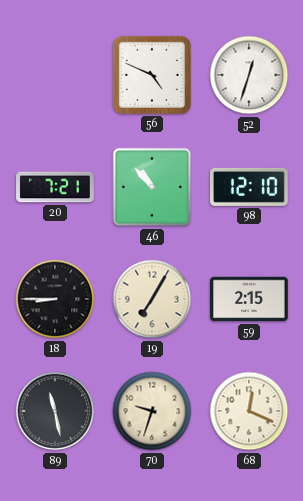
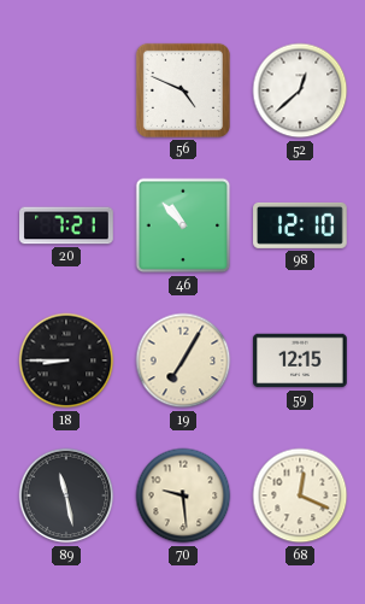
52: 12:33 -> 12:38
59: 2:15 -> 12:15
70: 9:33 -> 9:29
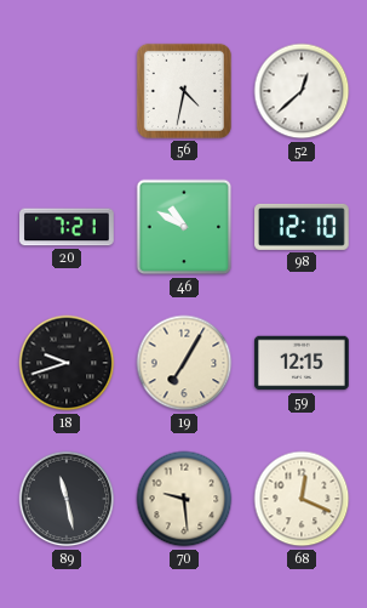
56: 4:49 -> 4:32
46: 10:53 -> 10:50
18: 8:45 -> 9:42
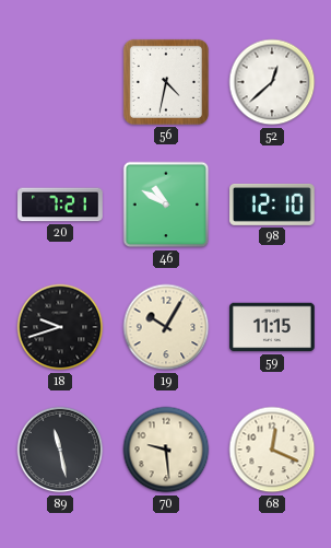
19: 7:05 -> 10:05
59: 12:15 -> 11:15
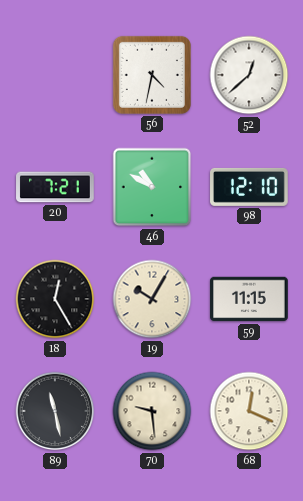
18: 9:42 -> 12:25
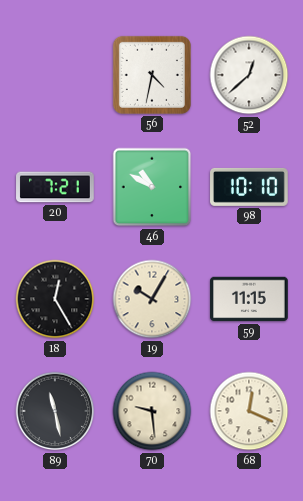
98: 12:10 -> 10:10
